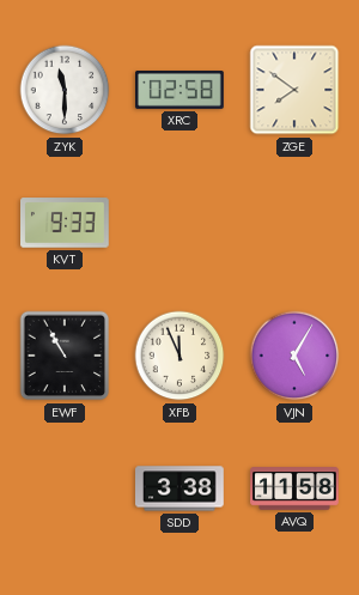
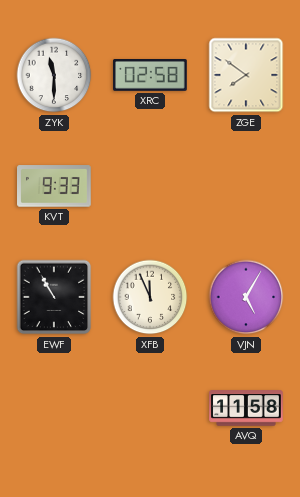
SDD: 3:38 -> none
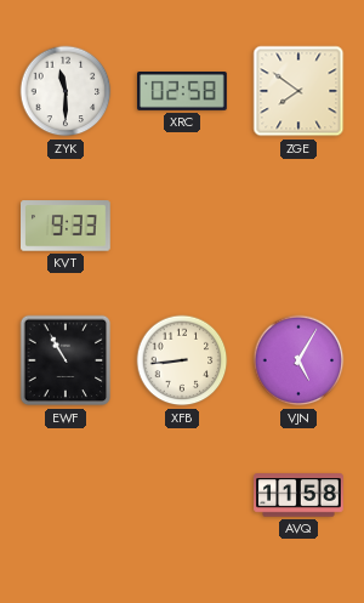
XFB: 11:56 -> 8:44
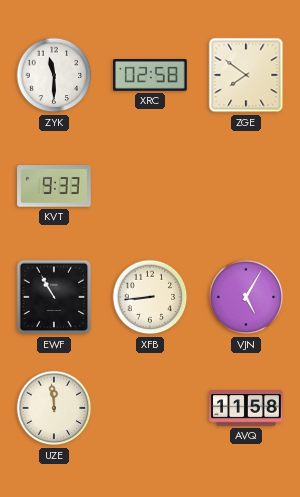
UZE: none -> 11:59
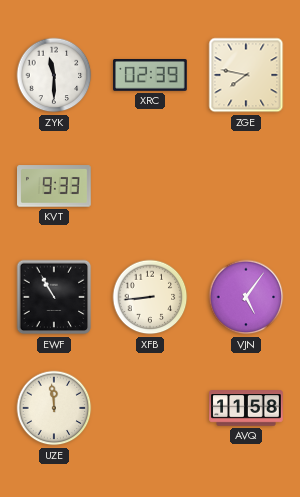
XRC: 02:58 -> 02:39
ZGE: 7:51 -> 7:47
VJN: 5:05 -> 5:06
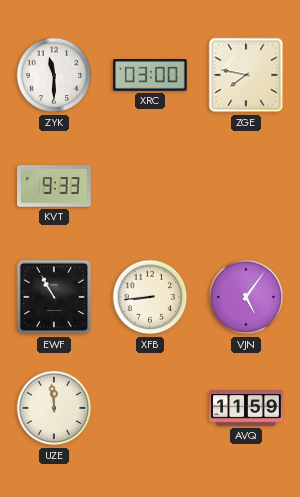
XRC: 02:39 -> 03:00
AVQ: 11:58 -> 11:59
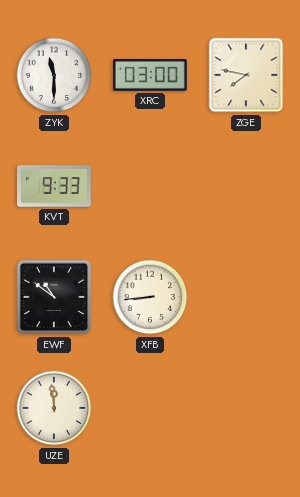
EWF: 10:55 -> 10:51
VJN: 5:06 -> none
AVQ: 11:59 -> none
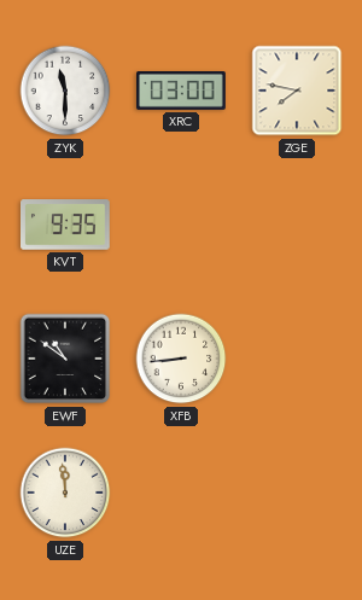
KVT: 9:33 -> 9:35
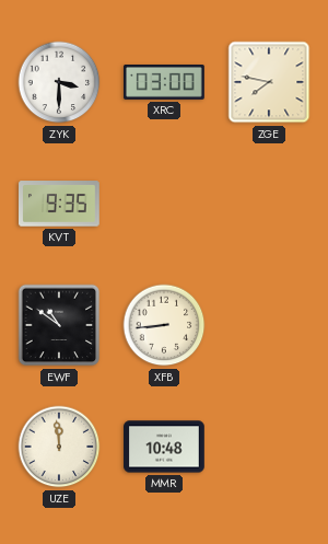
ZYK: 11:30 -> 3:30
MMR: none -> 10:48
